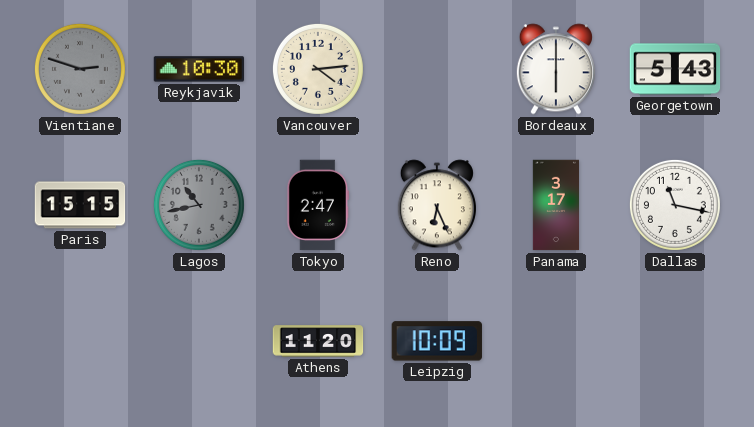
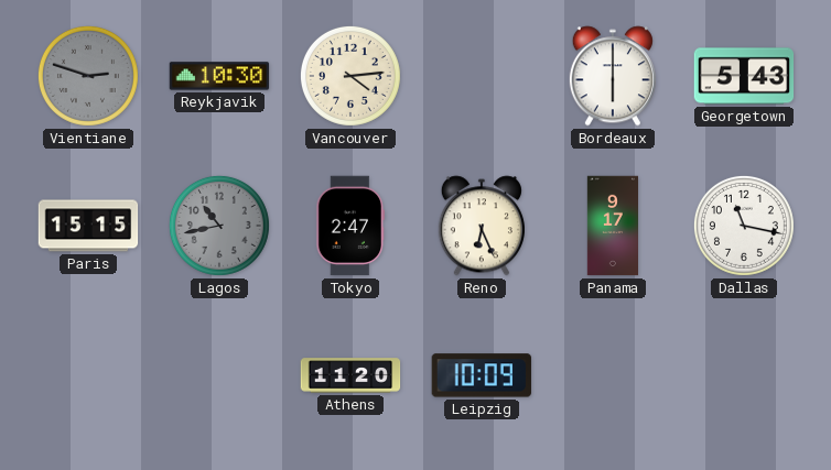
Panama: 3:17 -> 9:17
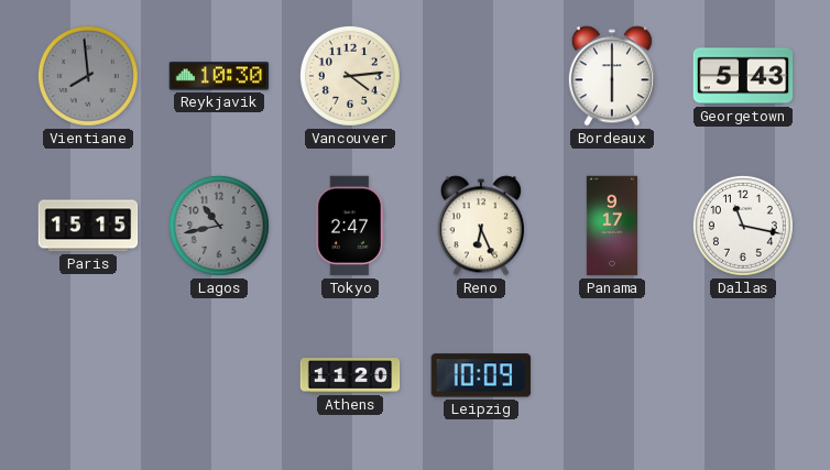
Vientiane: 2:48 -> 7:59
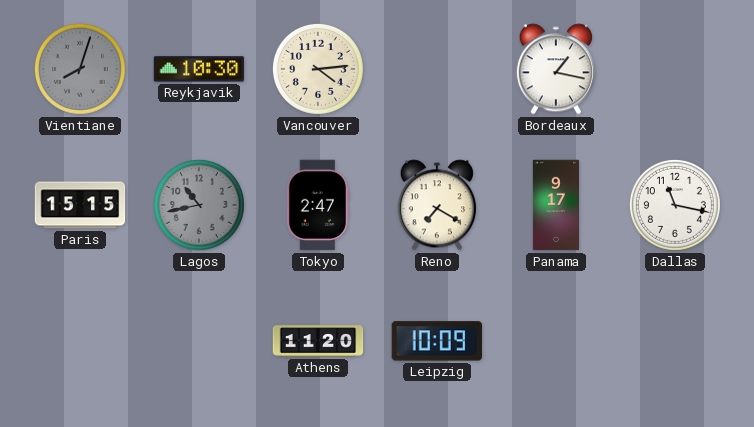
Vientiane: 7:59 -> 8:03
Bordeaux: 6:00 -> 1:17
Georgetown: 5:43 -> none
Reno: 6:26 -> 7:20
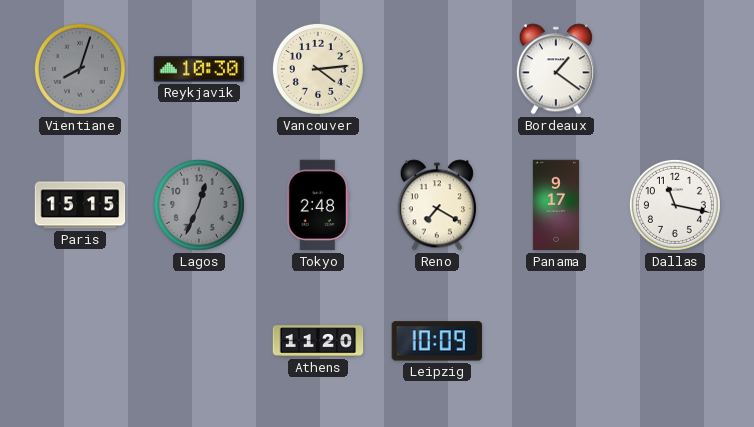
Bordeaux: 1:17 -> 1:21
Lagos: 10:43 -> 12:34
Tokyo: 2:47 -> 2:48
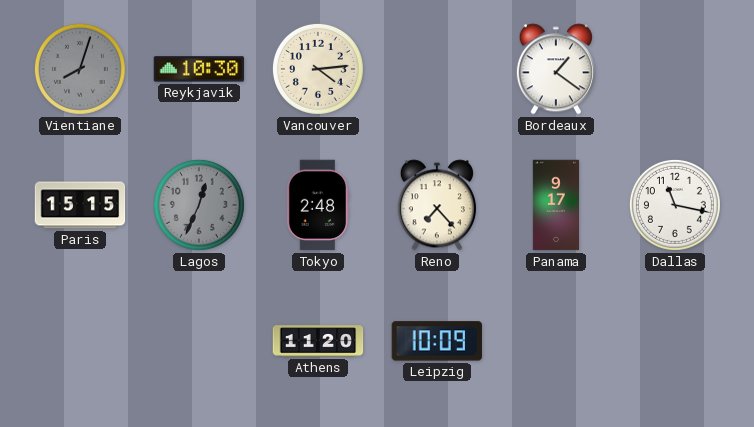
Reno: 7:20 -> 7:23
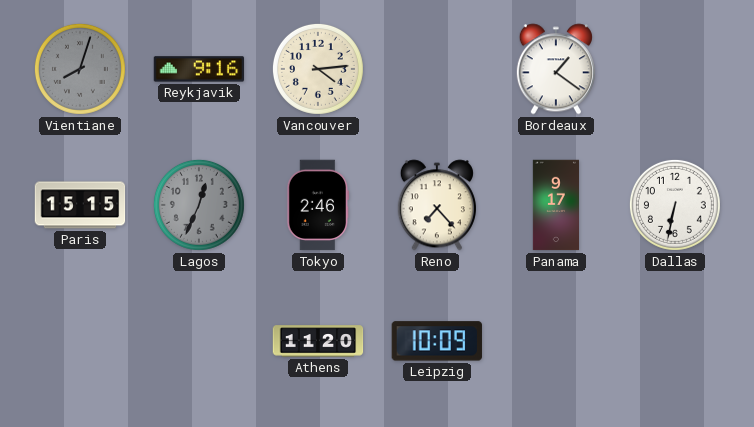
Reykjavik: 10:30 -> 9:16
Tokyo: 2:48 -> 2:46
Dallas: 11:17 -> 6:32
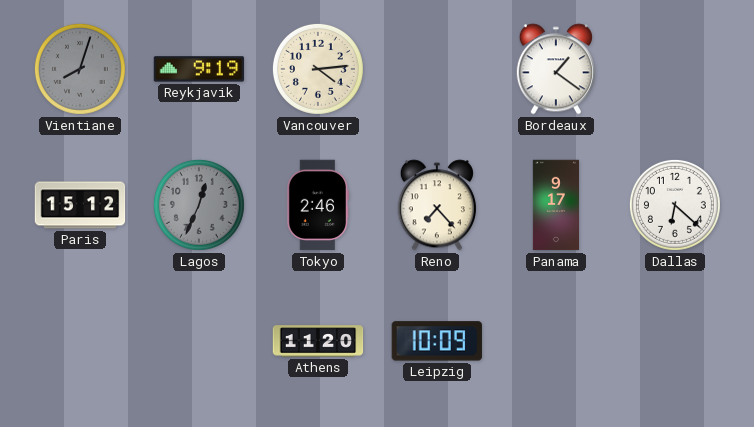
Reykjavik: 9:16 -> 9:19
Paris: 15:15 -> 15:12
Dallas: 6:32 -> 6:22
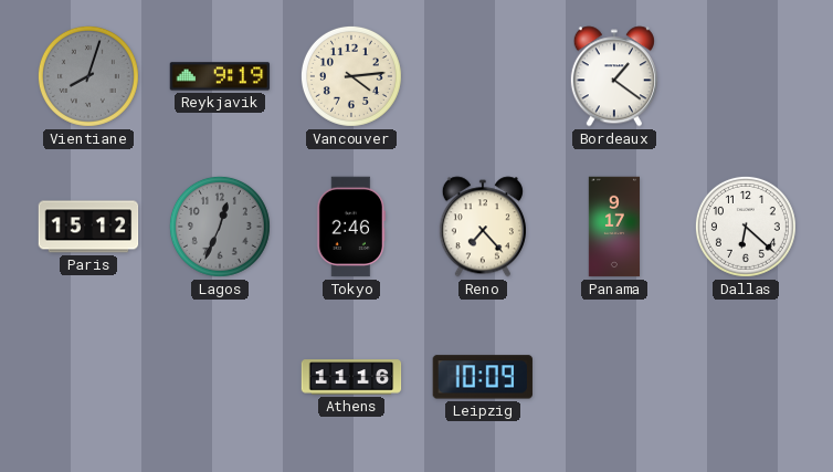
Athens: 11:20 -> 11:16
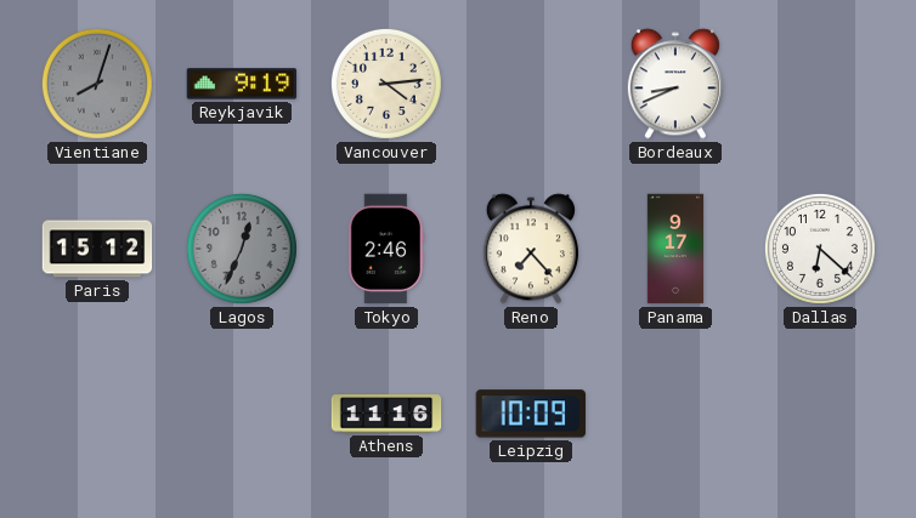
Bordeaux: 1:21 -> 8:41
